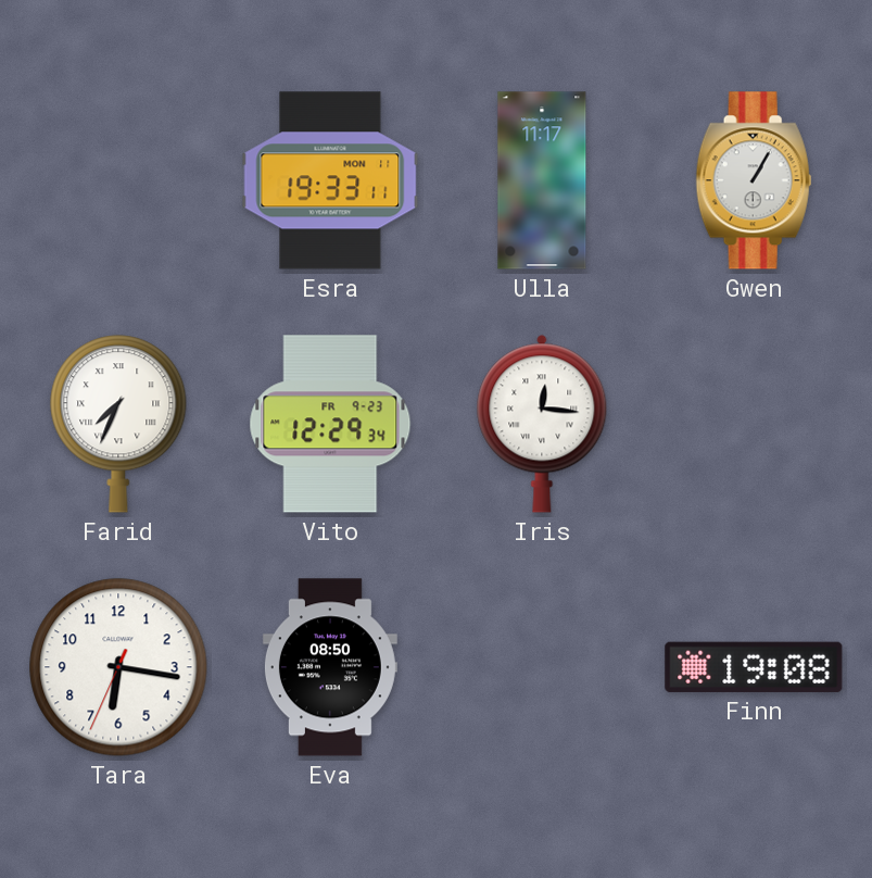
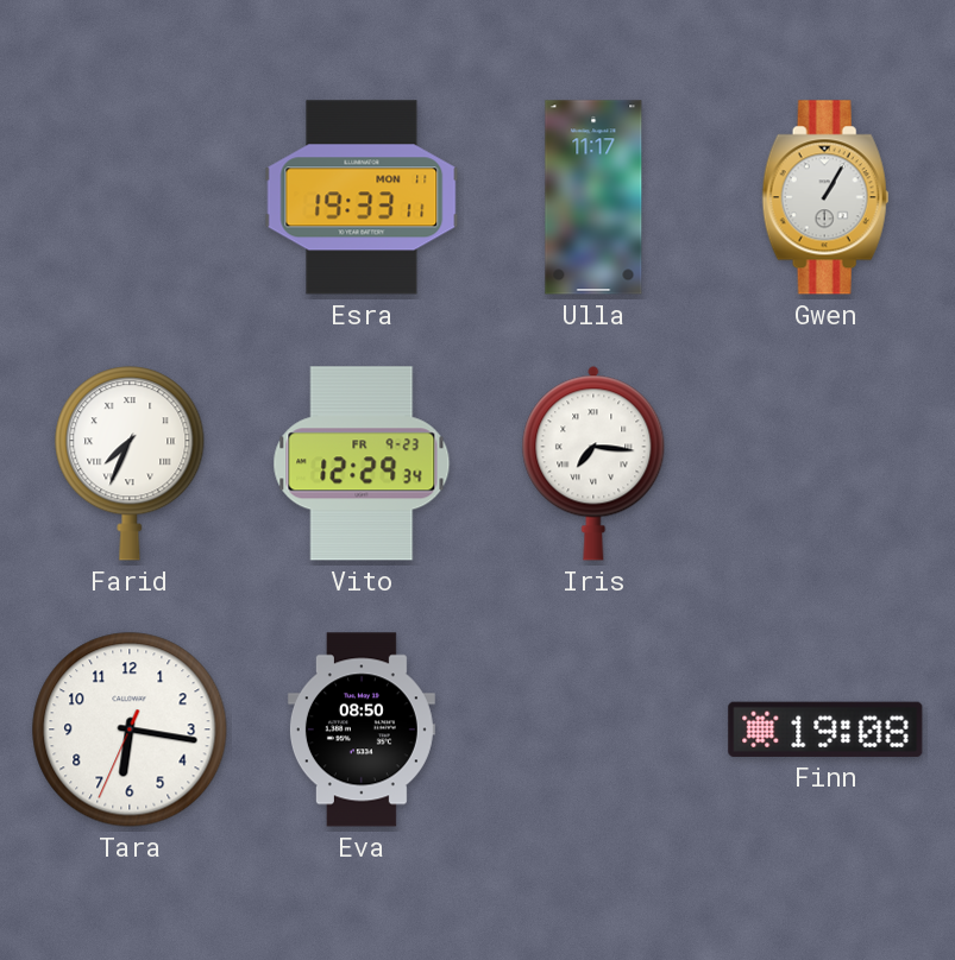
Iris: 12:16 -> 7:16
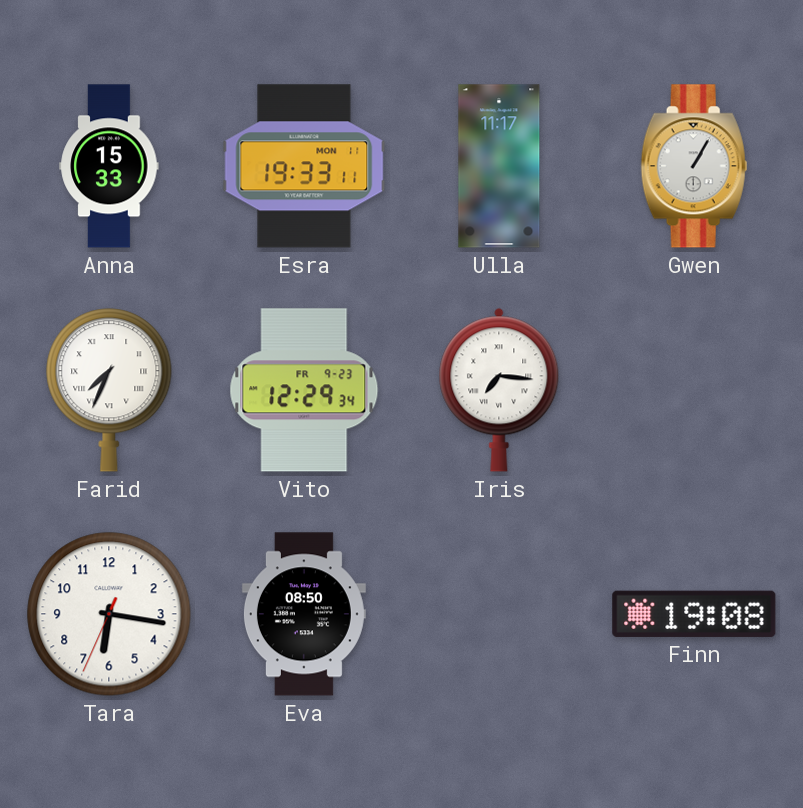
Anna: none -> 15:33
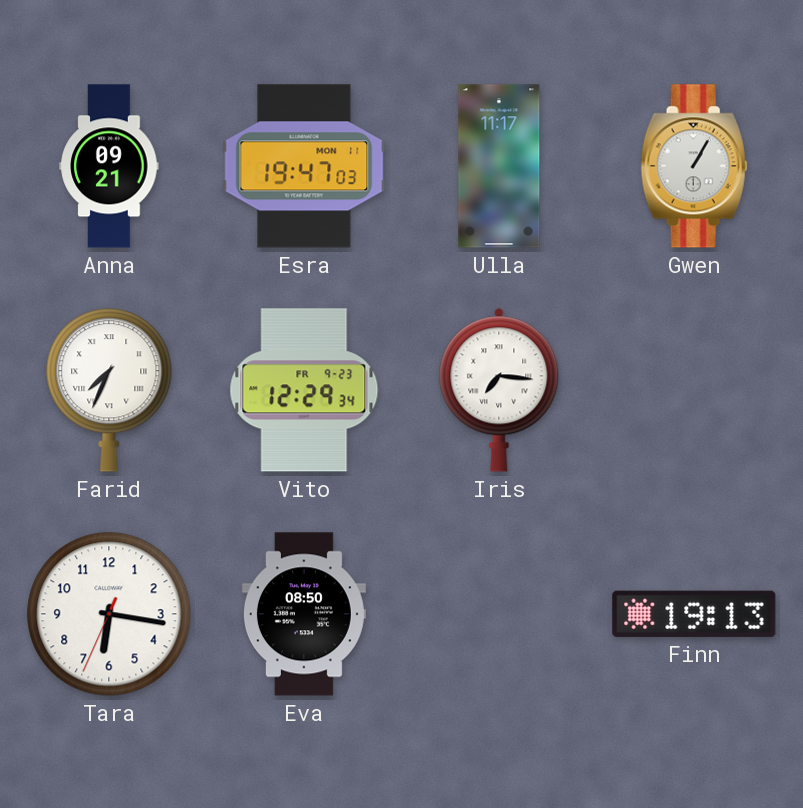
Anna: 15:33 -> 09:21
Esra: 19:33 -> 19:47
Finn: 19:08 -> 19:13
